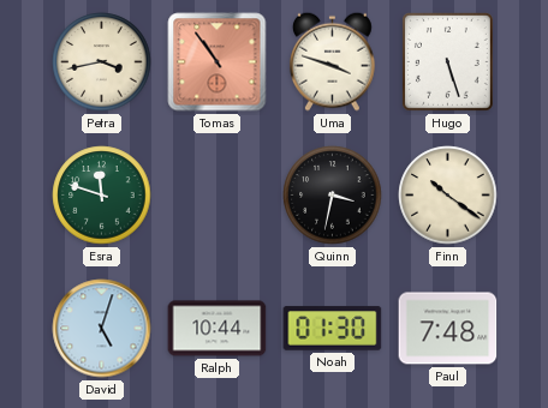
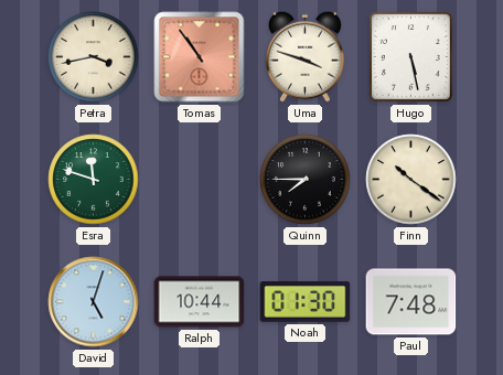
Hugo: 5:27 -> 5:28
Quinn: 3:32 -> 7:45
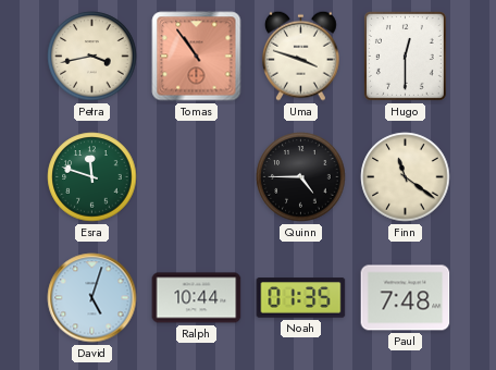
Hugo: 5:28 -> 12:30
Quinn: 7:45 -> 4:45
Finn: 10:21 -> 11:21
Noah: 01:30 -> 01:35
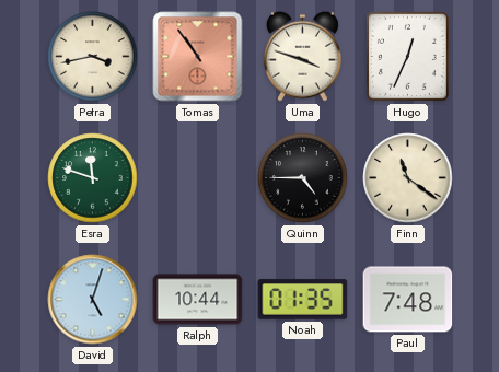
Hugo: 12:30 -> 12:34
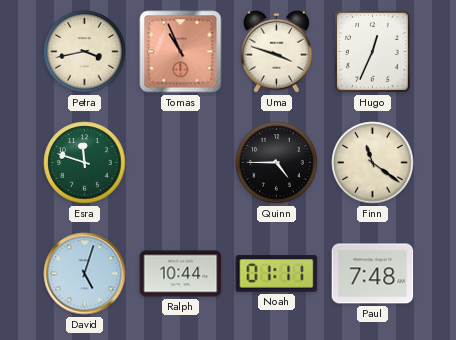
Tomas: 10:54 -> 10:56
Noah: 01:35 -> 01:11
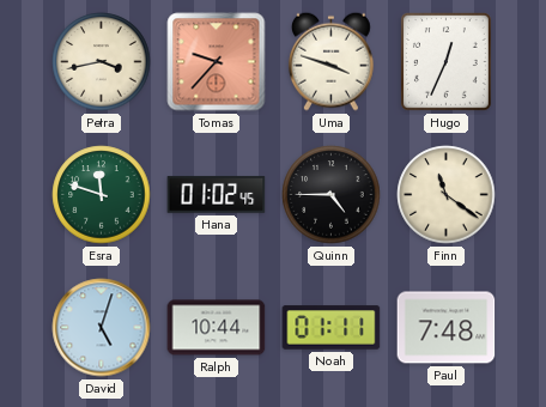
Tomas: 10:56 -> 9:37
Hana: none -> 01:02
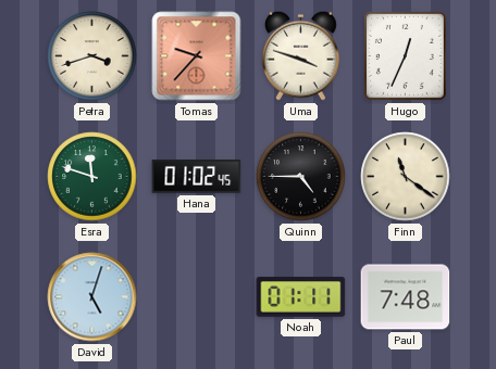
Petra: 3:43 -> 3:42
Ralph: 10:44 -> none
